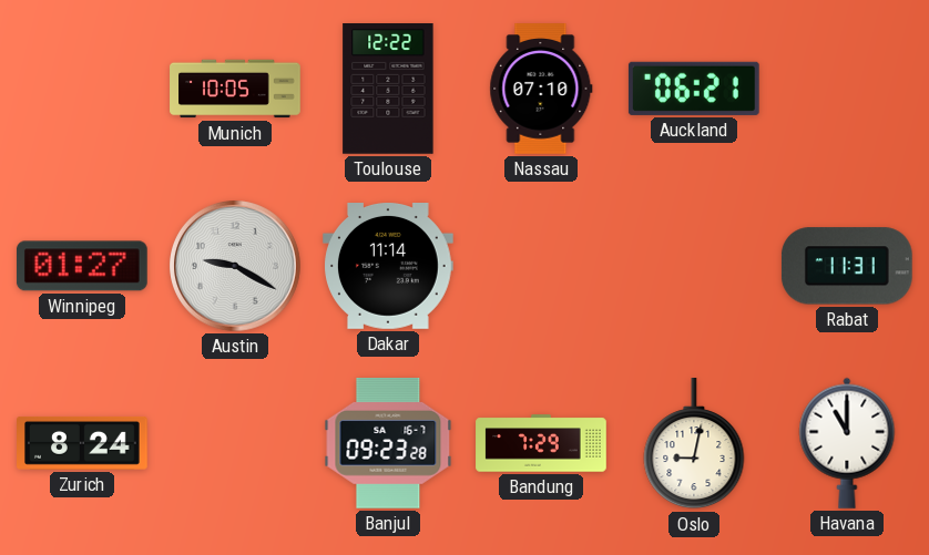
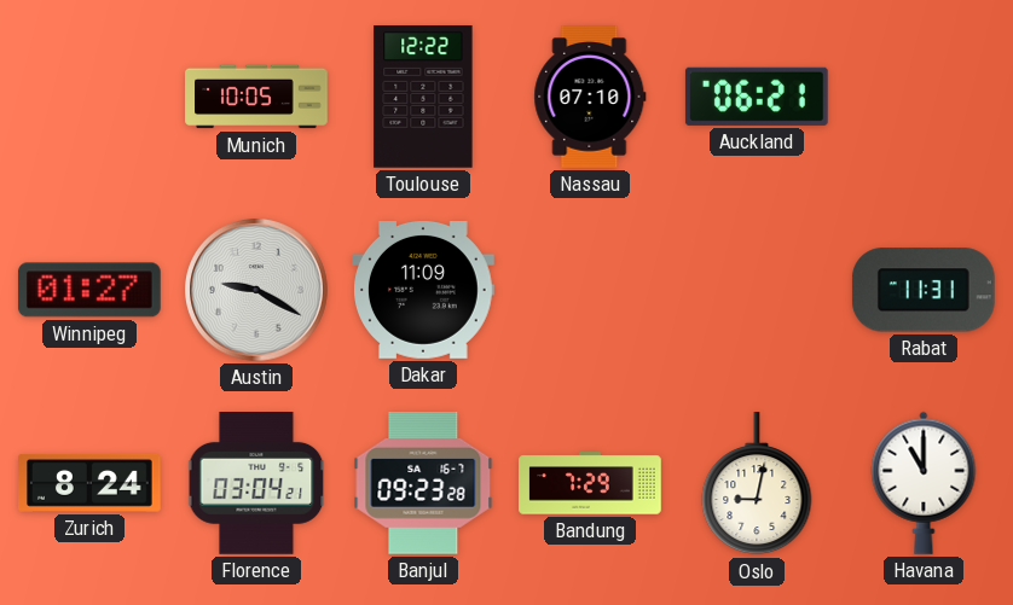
Dakar: 11:14 -> 11:09
Florence: none -> 03:04
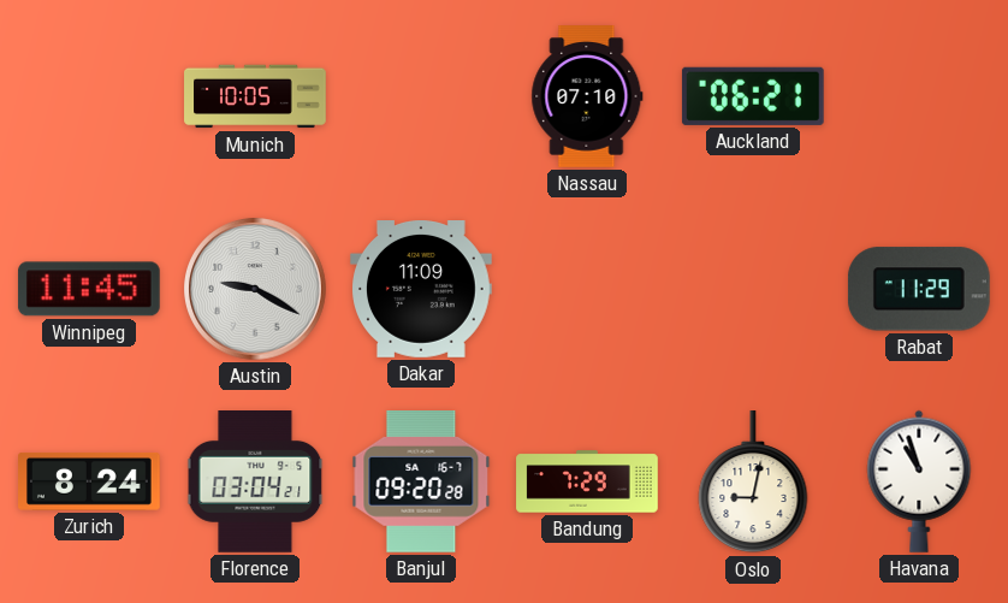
Toulouse: 12:22 -> none
Winnipeg: 01:27 -> 11:45
Rabat: 11:31 -> 11:29
Banjul: 09:23 -> 09:20
Havana: 11:00 -> 10:57
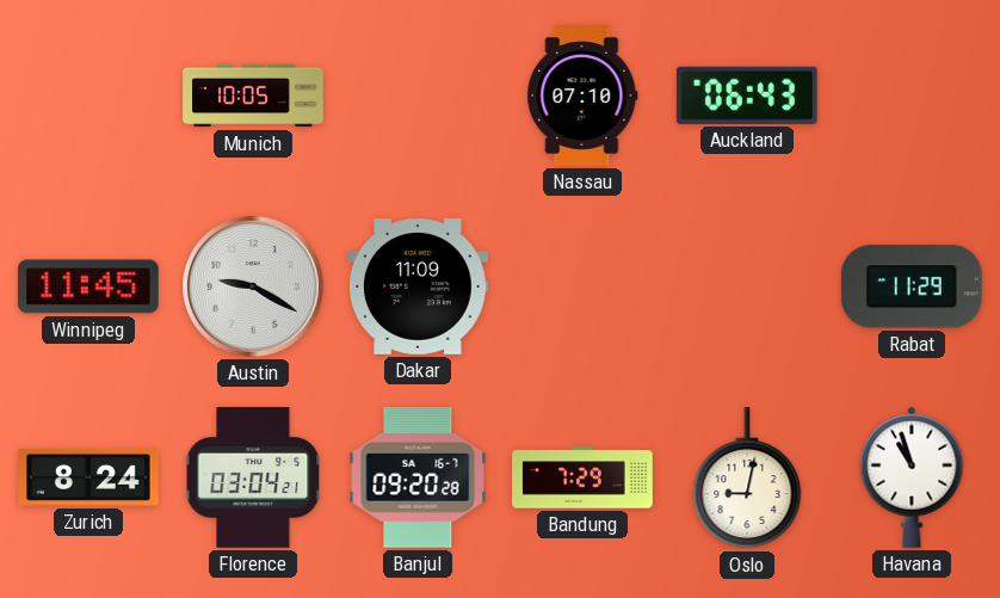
Auckland: 06:21 -> 06:43
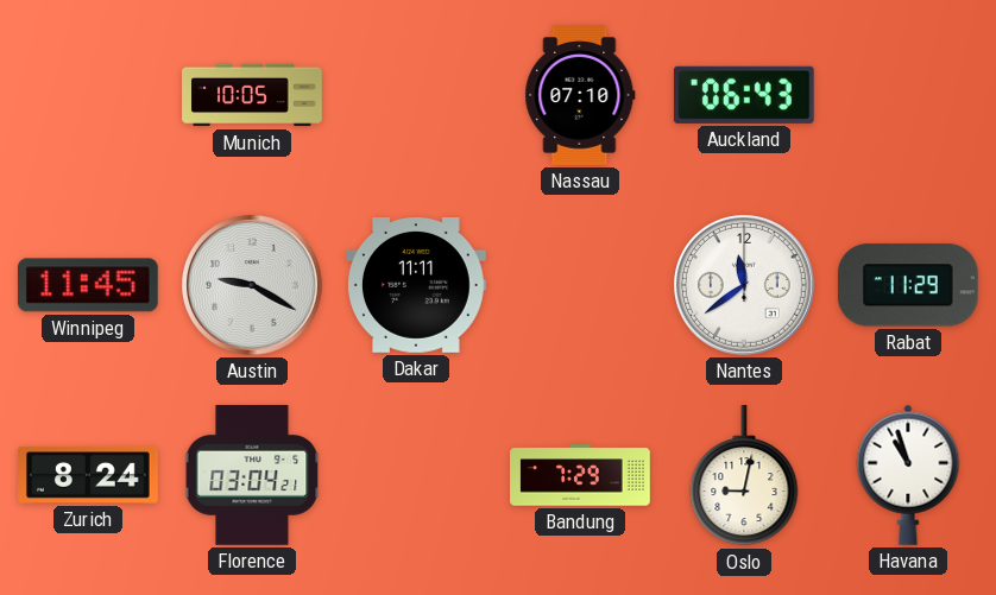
Dakar: 11:09 -> 11:11
Nantes: none -> 11:39
Banjul: 09:20 -> none
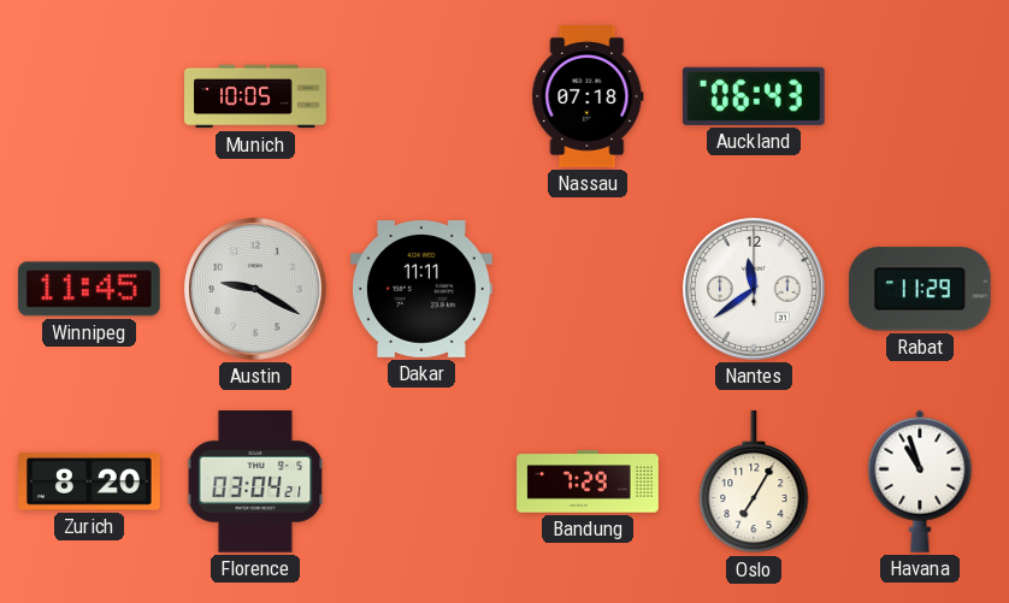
Nassau: 07:10 -> 07:18
Zurich: 8:24 -> 8:20
Oslo: 9:02 -> 7:05
